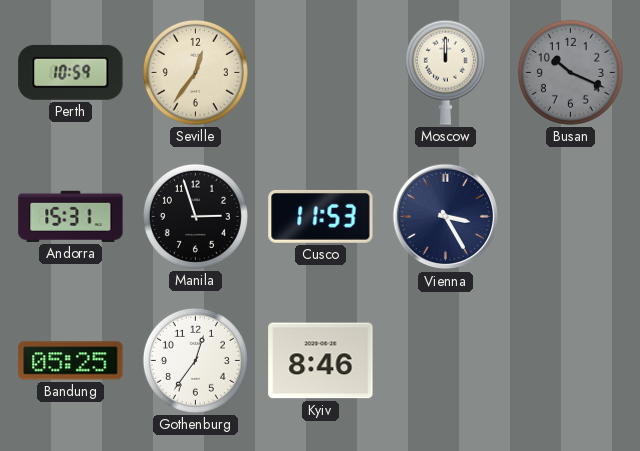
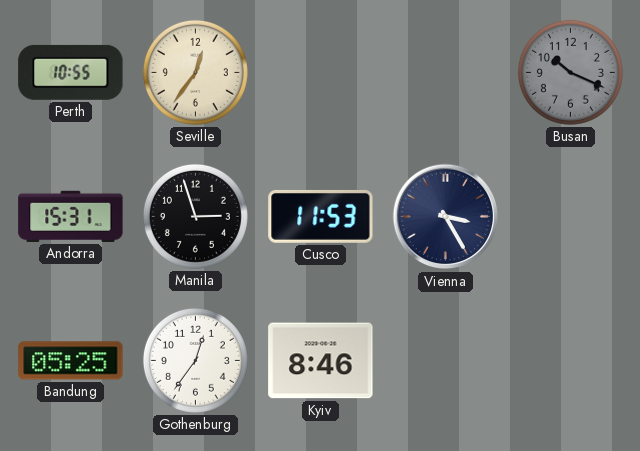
Perth: 10:59 -> 10:55
Moscow: 12:00 -> none
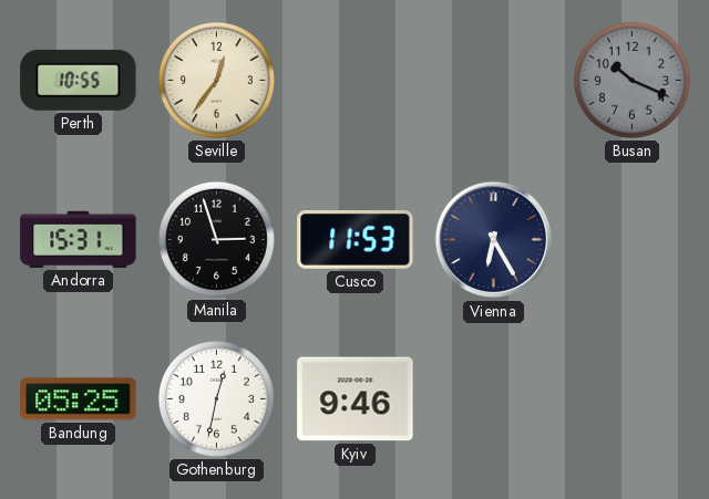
Vienna: 3:25 -> 6:25
Gothenburg: 12:36 -> 12:32
Kyiv: 8:46 -> 9:46
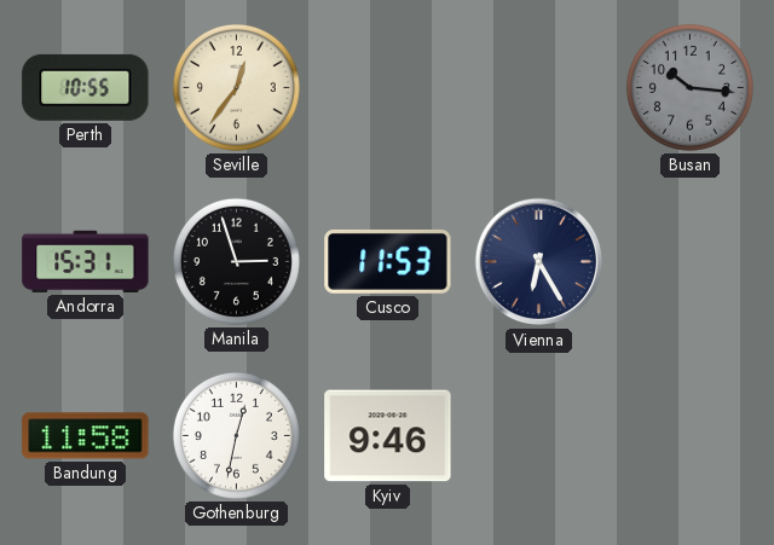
Busan: 10:19 -> 10:16
Bandung: 05:25 -> 11:58
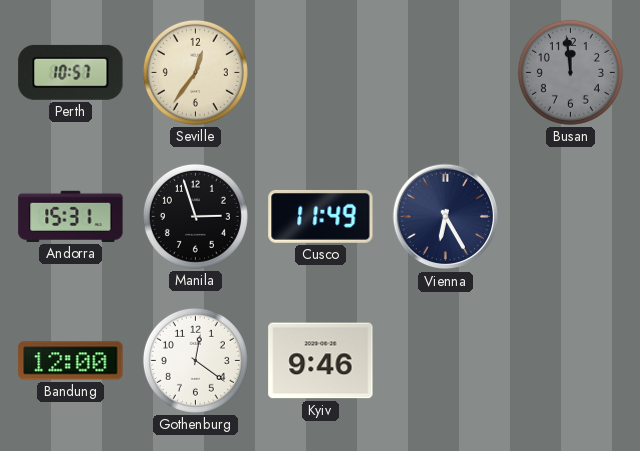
Perth: 10:55 -> 10:57
Busan: 10:16 -> 11:59
Cusco: 11:53 -> 11:49
Bandung: 11:58 -> 12:00
Gothenburg: 12:32 -> 12:21
